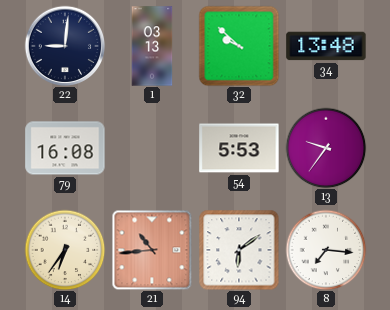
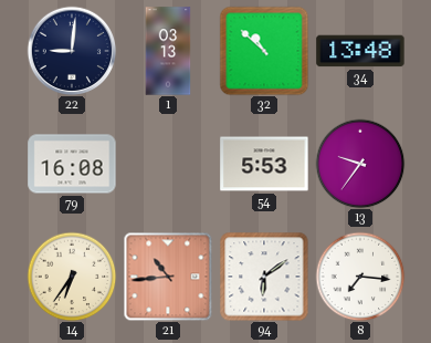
32: 9:52 -> 10:52
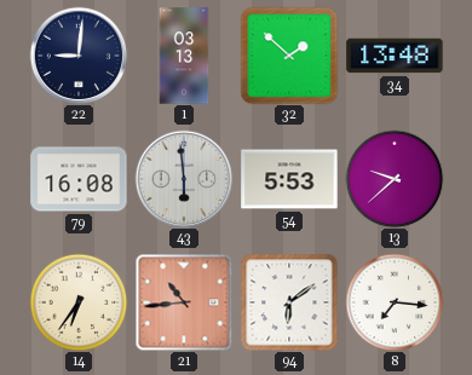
32: 10:52 -> 1:52
43: none -> 5:59
13: 9:36 -> 9:38
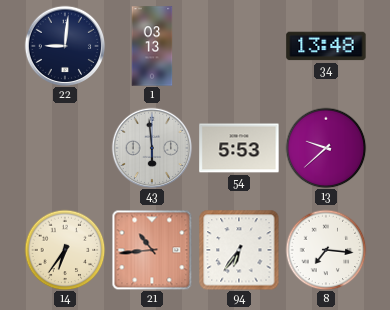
32: 1:52 -> none
79: 16:08 -> none
94: 6:09 -> 6:36
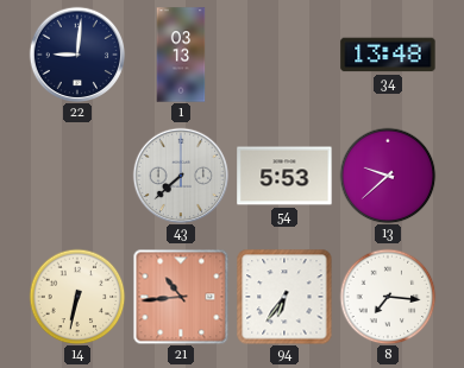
43: 5:59 -> 7:38
14: 6:36 -> 6:32
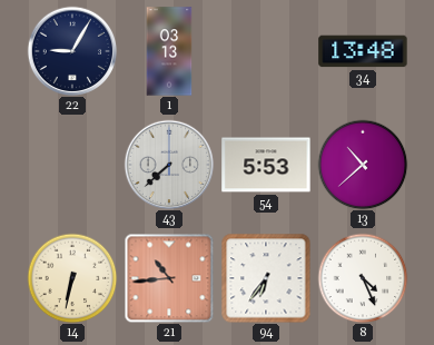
22: 9:01 -> 9:05
13: 9:38 -> 10:38
8: 7:16 -> 4:26
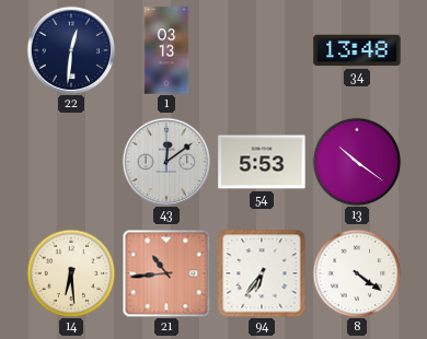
22: 9:05 -> 12:31
43: 7:38 -> 12:09
13: 10:38 -> 10:21
14: 6:32 -> 6:29
8: 4:26 -> 4:21
